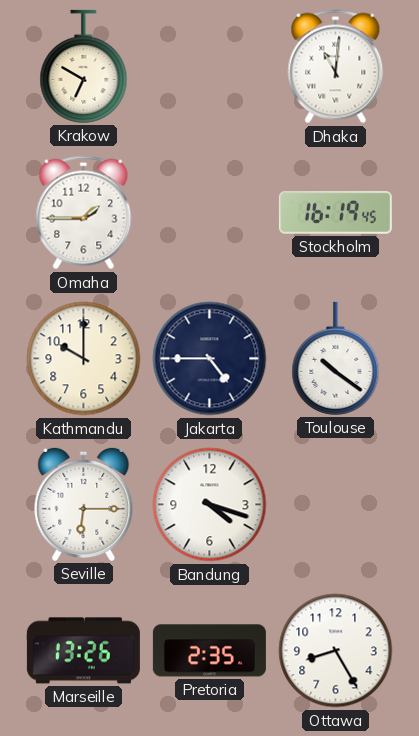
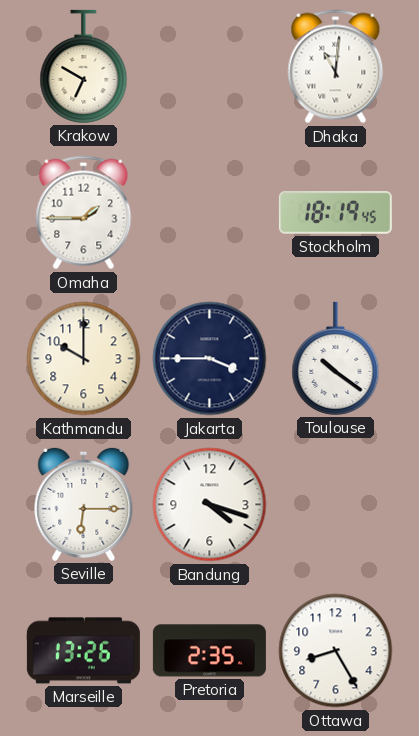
Stockholm: 16:19 -> 18:19
Jakarta: 4:45 -> 3:45
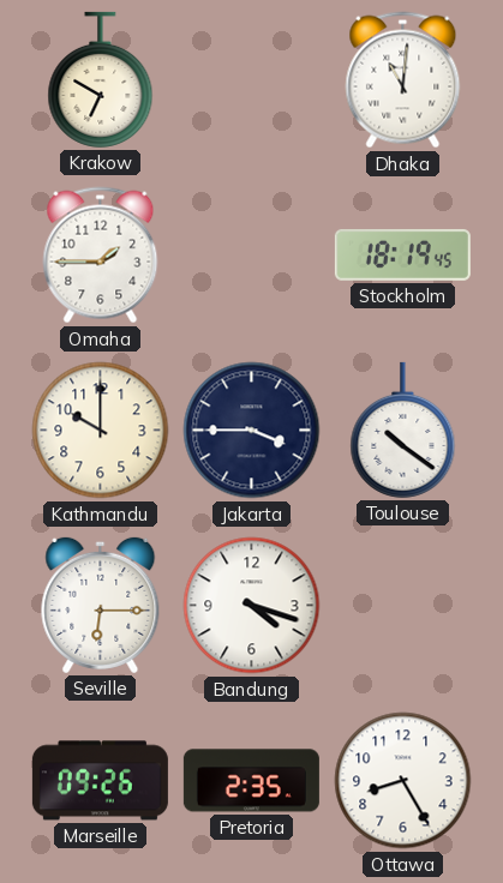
Marseille: 13:26 -> 09:26
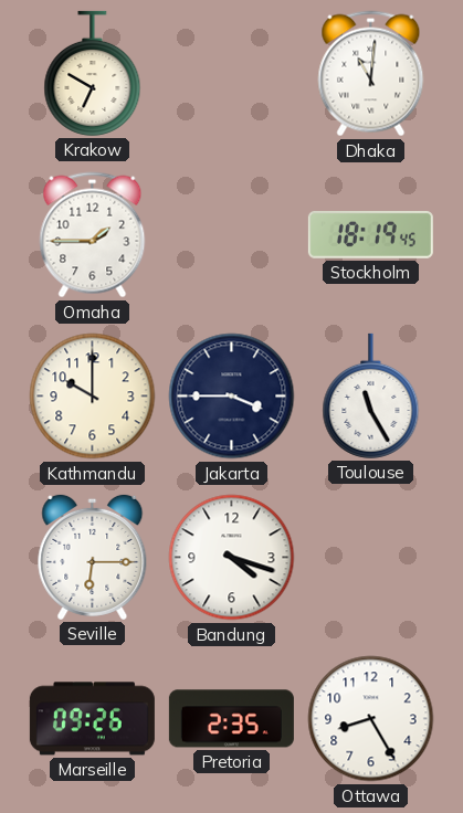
Toulouse: 10:21 -> 11:25
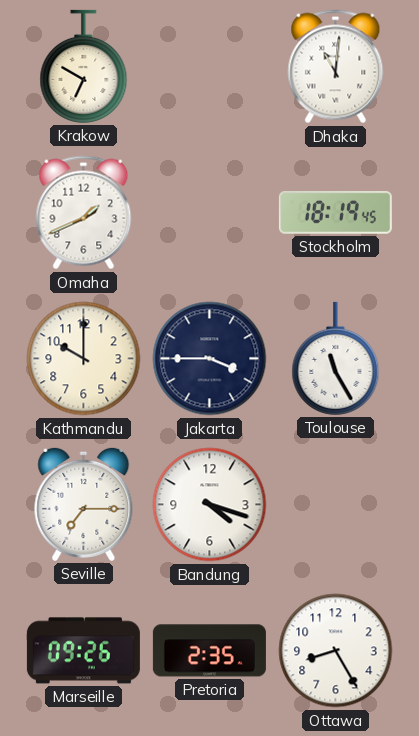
Omaha: 1:45 -> 1:41
Seville: 6:15 -> 7:15
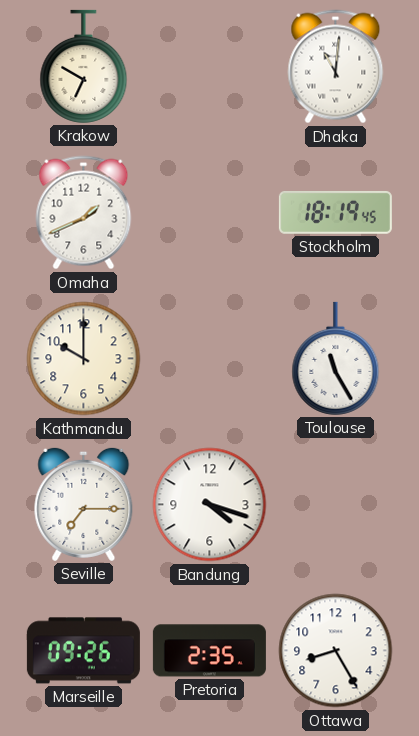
Jakarta: 3:45 -> none
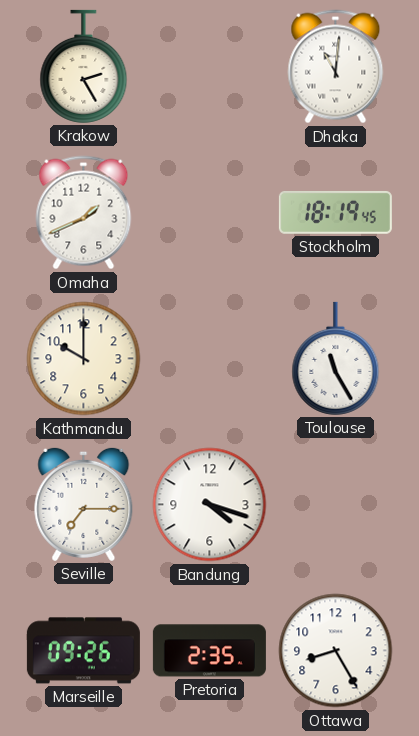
Krakow: 6:50 -> 2:25
